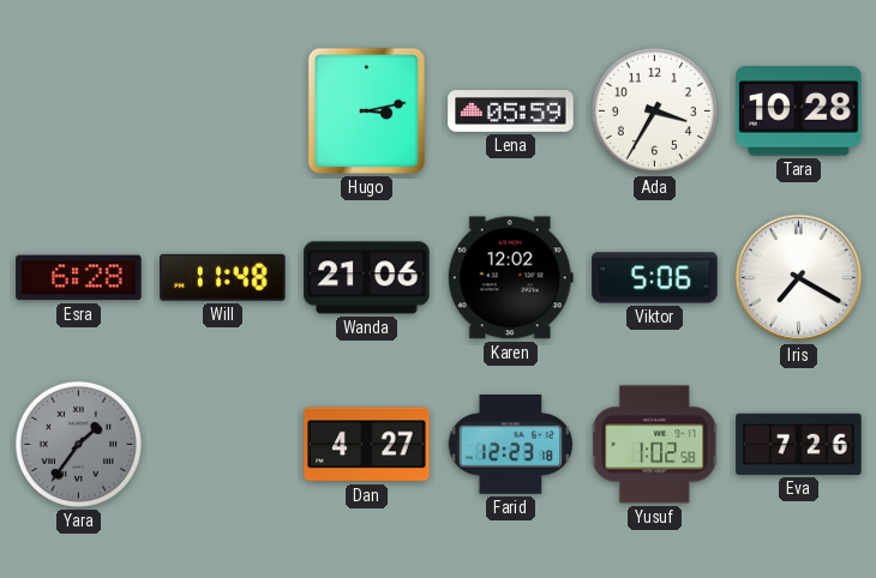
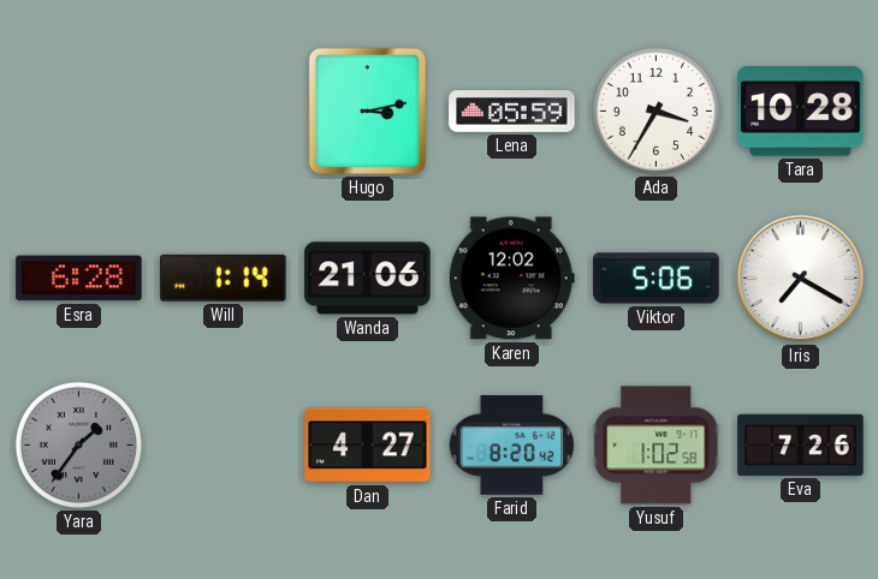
Will: 11:48 -> 1:14
Farid: 12:23 -> 8:20
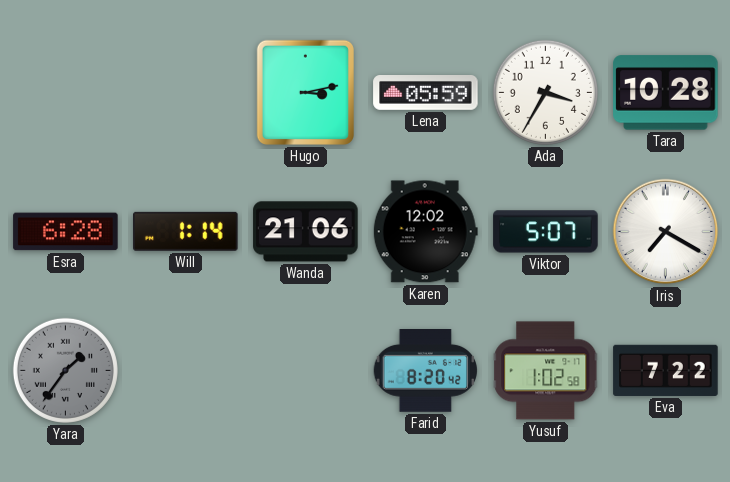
Viktor: 5:06 -> 5:07
Dan: 4:27 -> none
Eva: 7:26 -> 7:22
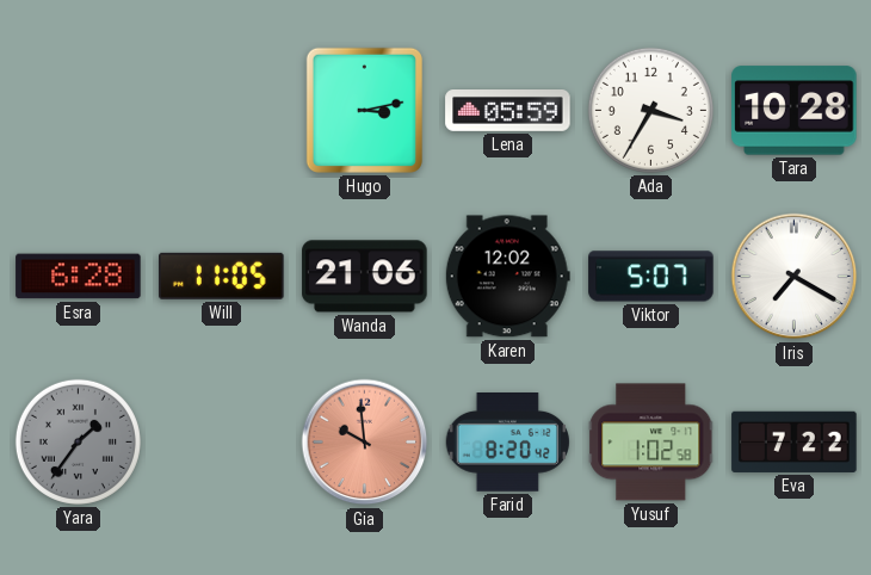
Will: 1:14 -> 11:05
Gia: none -> 9:59
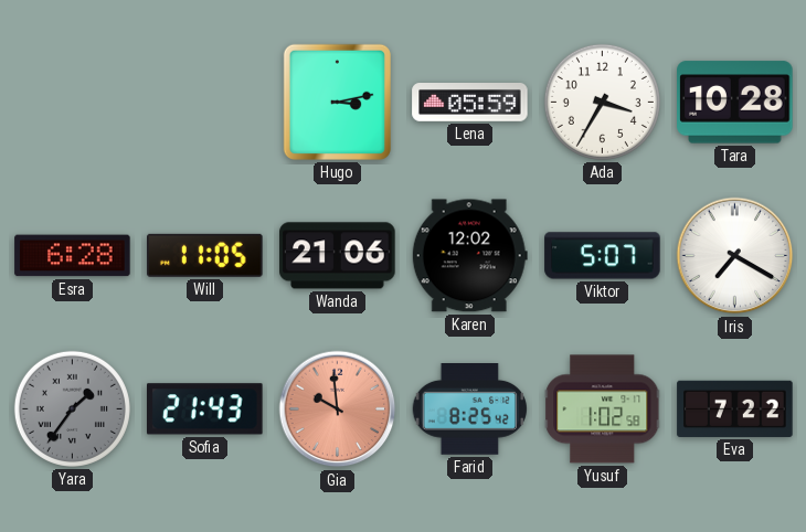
Sofia: none -> 21:43
Farid: 8:20 -> 8:25
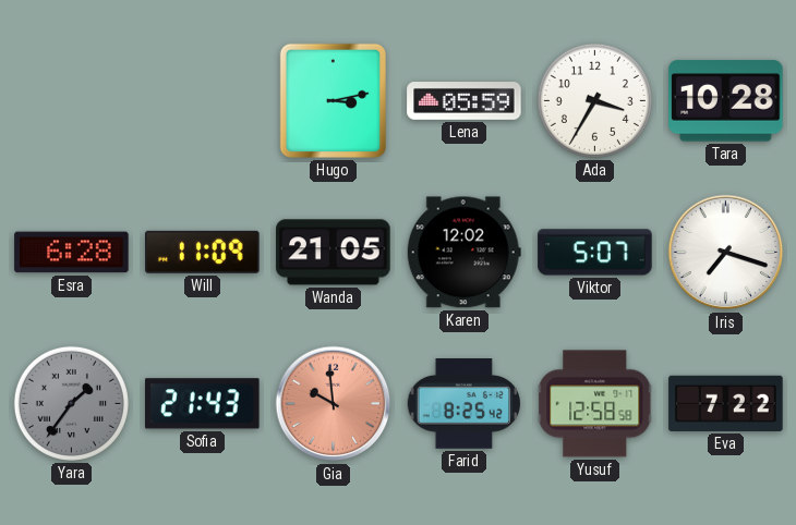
Will: 11:05 -> 11:09
Wanda: 21:06 -> 21:05
Iris: 7:20 -> 7:18
Yusuf: 1:02 -> 12:58
